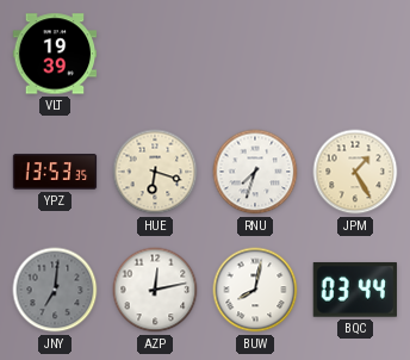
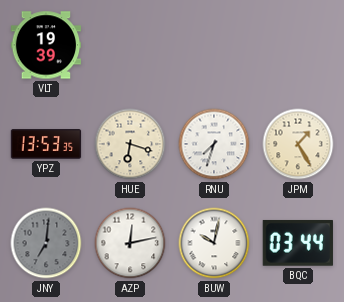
BUW: 8:02 -> 10:02
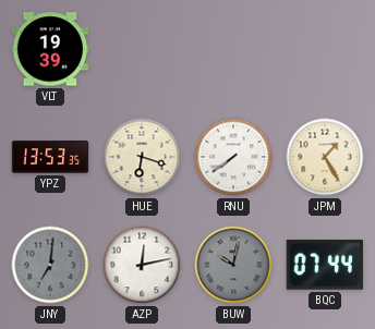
RNU: 7:33 -> 7:39
BUW dial: white -> grey
BQC: 03:44 -> 07:44
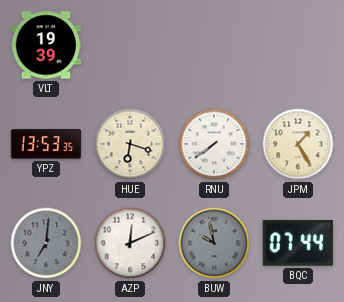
AZP: 12:13 -> 12:11
BUW: 10:02 -> 9:58
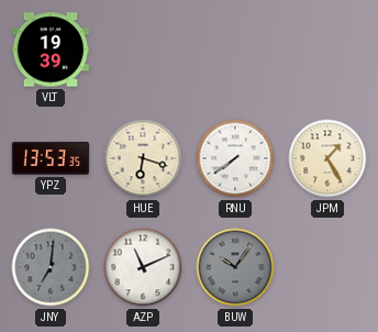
AZP: 12:11 -> 11:11
BUW: 9:58 -> 10:06
BQC: 07:44 -> none
